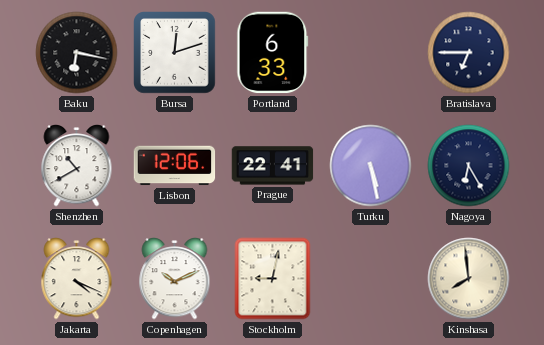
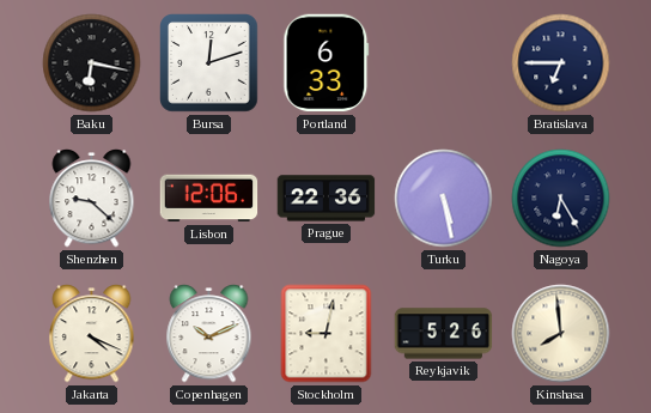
Shenzhen: 10:40 -> 9:22
Prague: 22:41 -> 22:36
Reykjavik: none -> 5:26
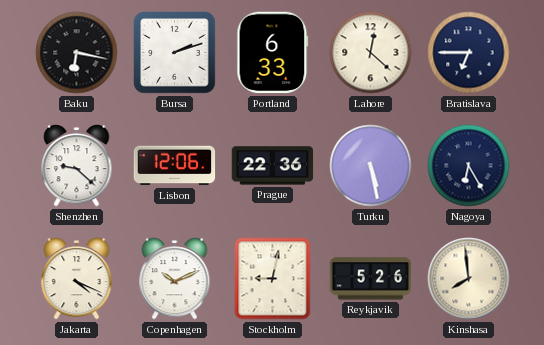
Bursa: 12:12 -> 2:12
Lahore: none -> 12:22
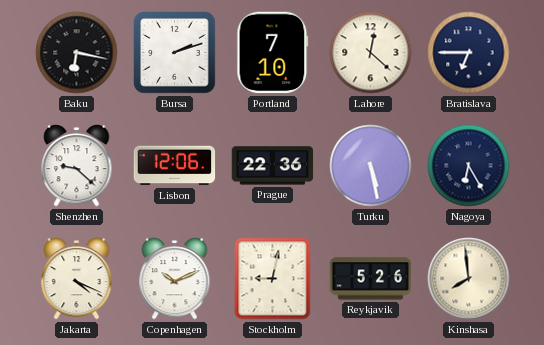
Portland: 6:33 -> 7:10
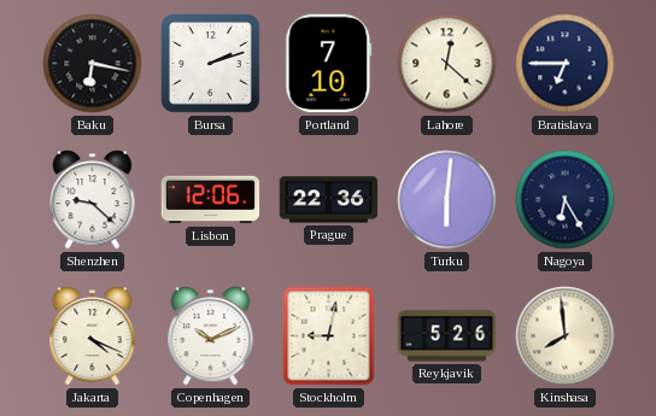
Turku: 5:28 -> 6:01
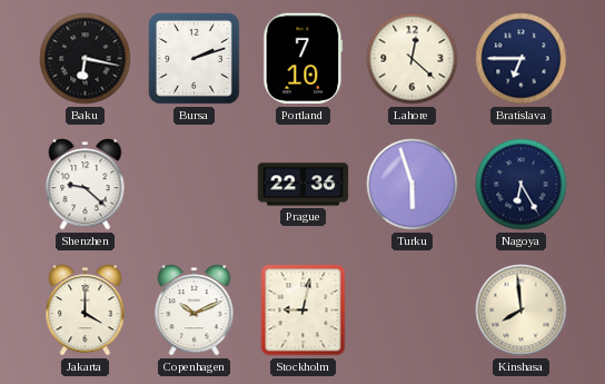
Lisbon: 12:06 -> none
Turku: 6:01 -> 5:57
Jakarta: 4:19 -> 4:00
Reykjavik: 5:26 -> none
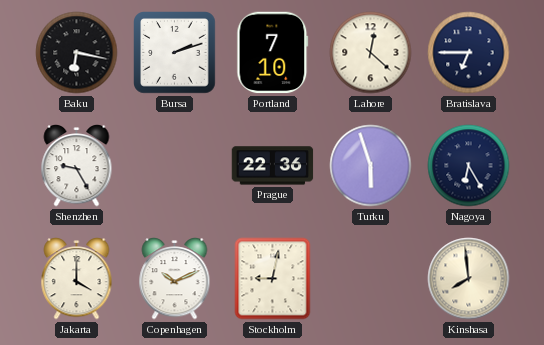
Shenzhen: 9:22 -> 9:25
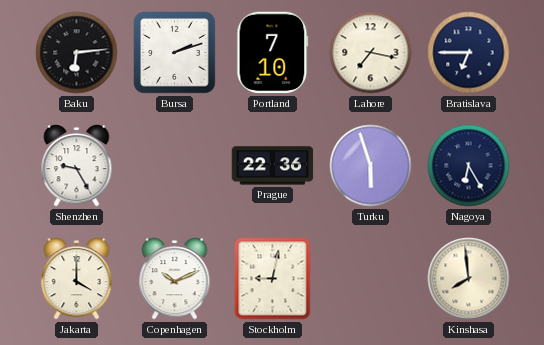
Baku: 6:17 -> 6:14
Lahore: 12:22 -> 7:17
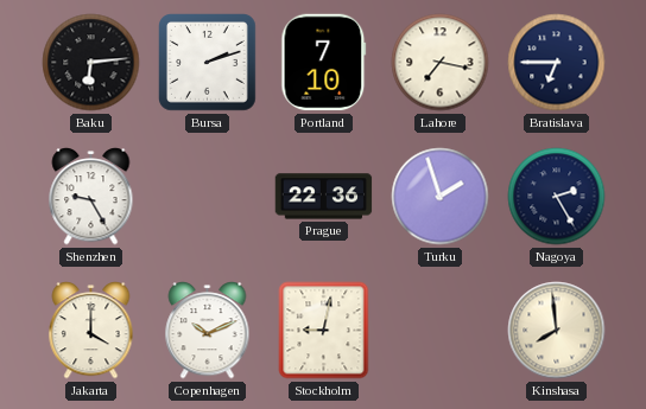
Turku: 5:57 -> 1:57
Nagoya: 6:25 -> 2:25
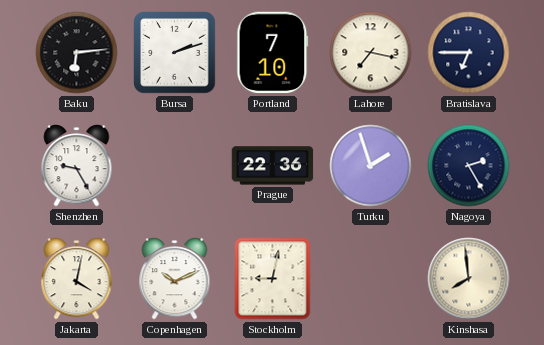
Jakarta: 4:00 -> 4:02
